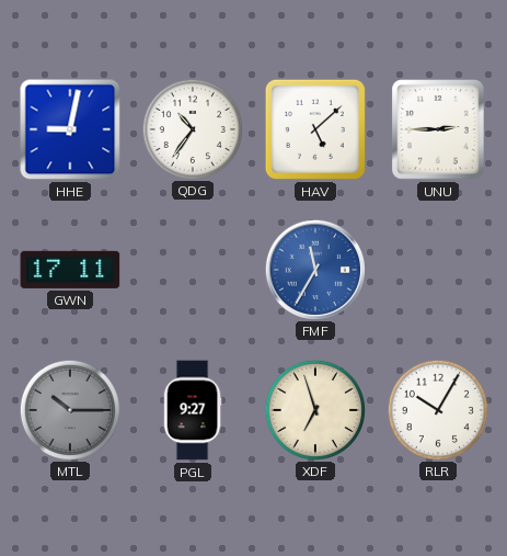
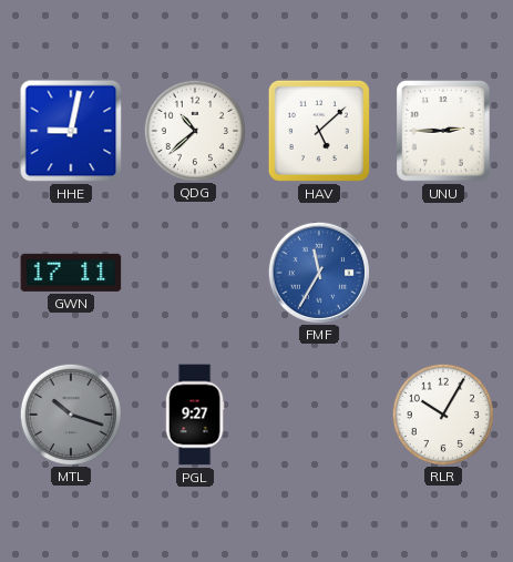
QDG: 10:36 -> 10:38
MTL: 10:15 -> 10:18
XDF: 6:57 -> none
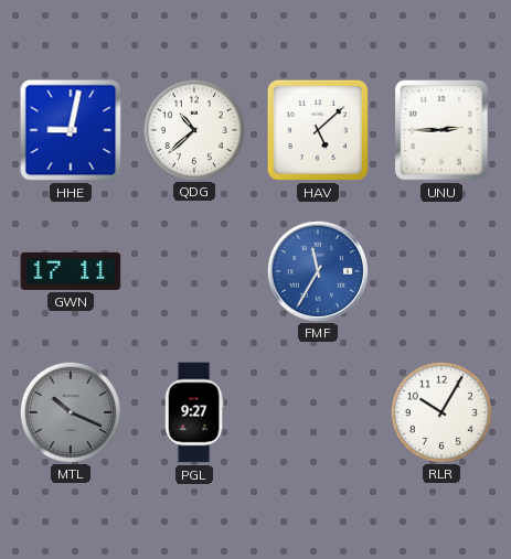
MTL: 10:18 -> 10:19
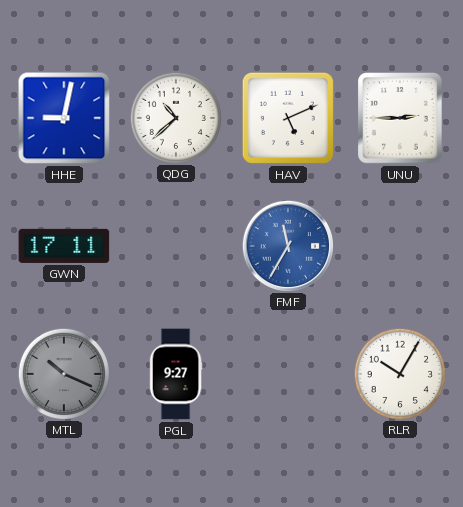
HAV: 5:08 -> 5:11
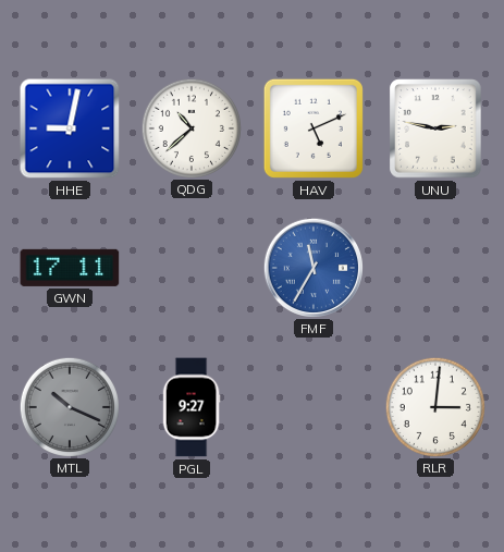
UNU: 2:45 -> 2:47
RLR: 10:05 -> 3:01
